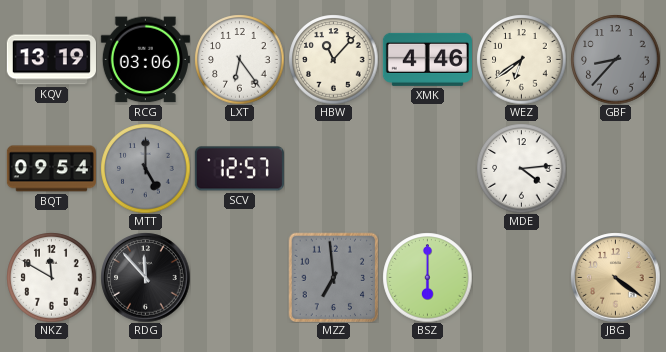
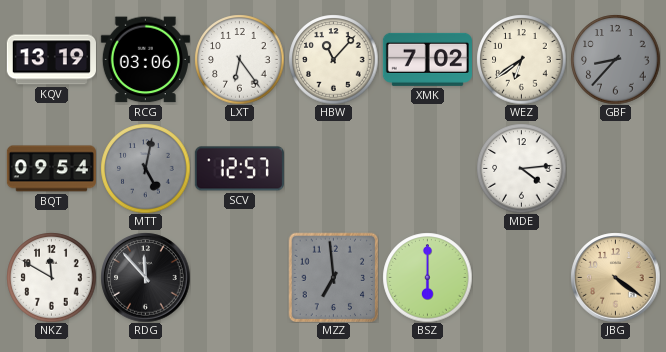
XMK: 4:46 -> 7:02
MTT: 5:00 -> 5:02
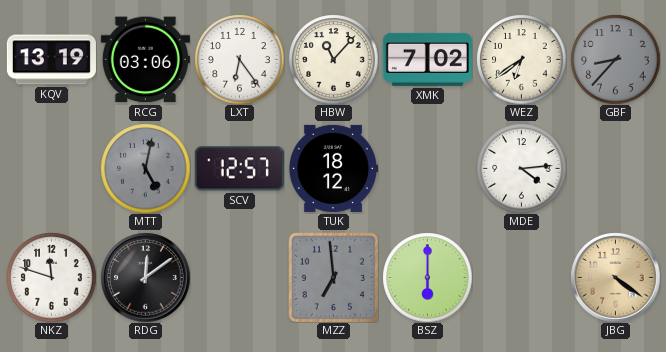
BQT: 09:54 -> none
TUK: none -> 18:12
NKZ: 11:50 -> 11:48
RDG: 11:53 -> 12:09
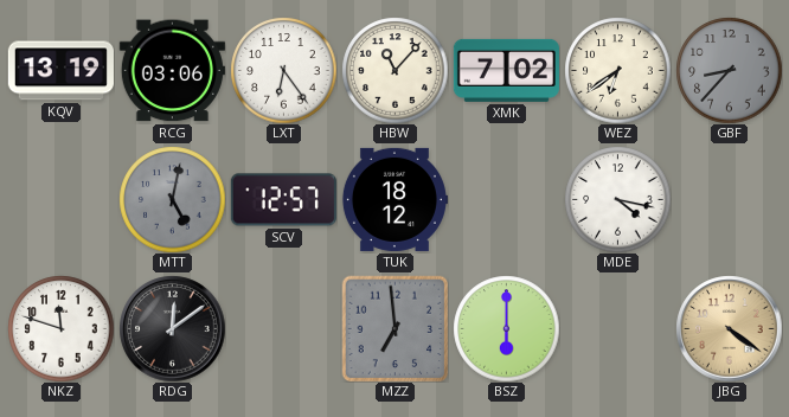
MDE: 4:14 -> 4:17
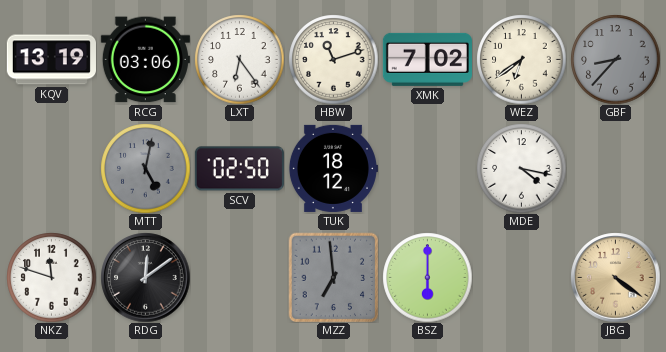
HBW: 11:07 -> 11:12
SCV: 12:57 -> 02:50
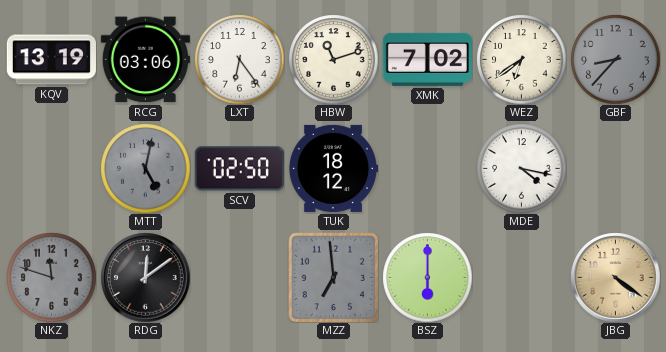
NKZ dial: white -> grey
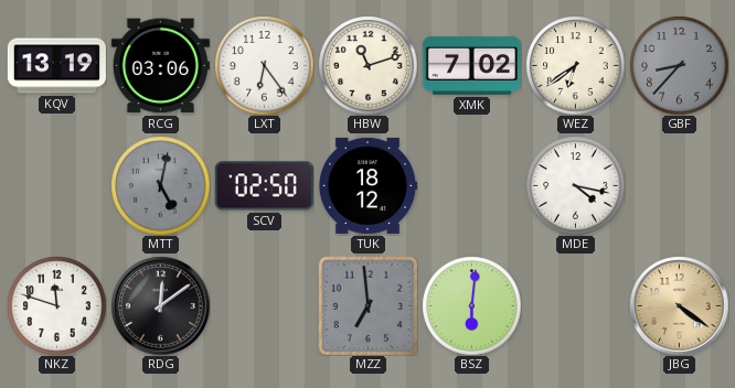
NKZ dial: grey -> white
BSZ: 6:00 -> 6:01
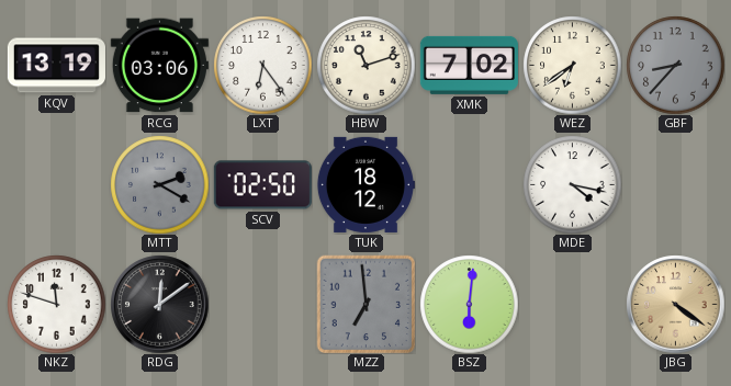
MTT: 5:02 -> 2:20
